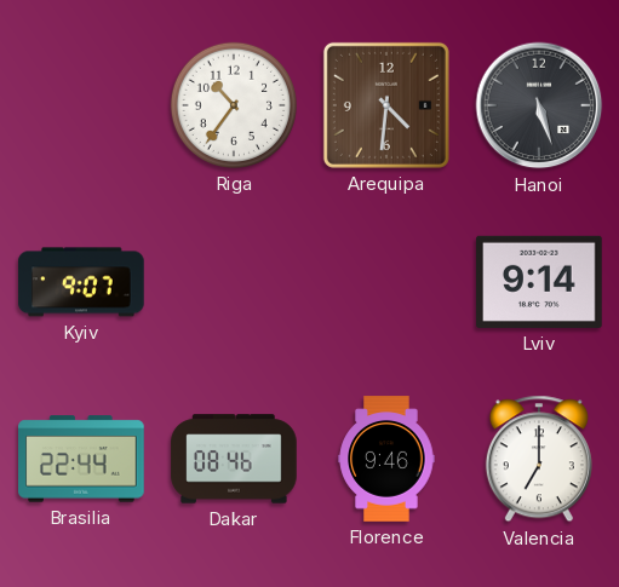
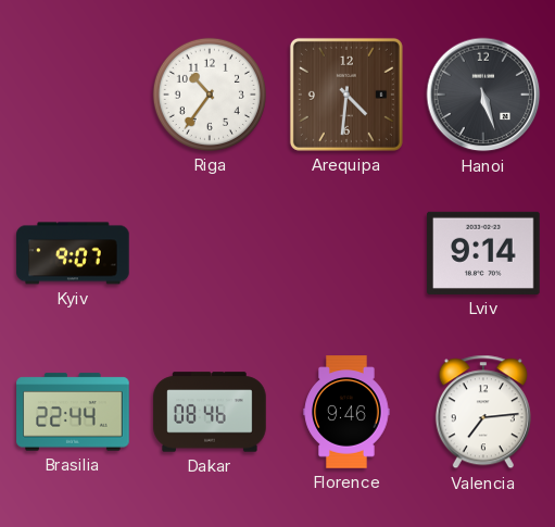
Valencia: 7:00 -> 7:14
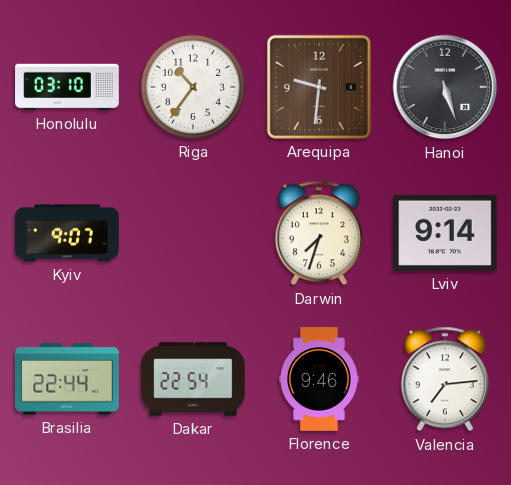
Honolulu: none -> 03:10
Arequipa: 4:31 -> 9:31
Darwin: none -> 7:33
Dakar: 08:46 -> 22:54
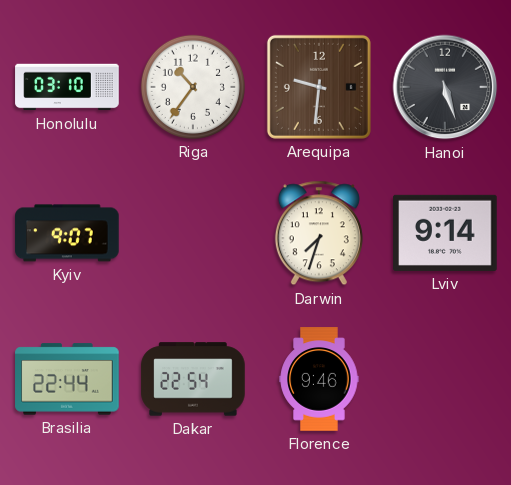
Valencia: 7:14 -> none
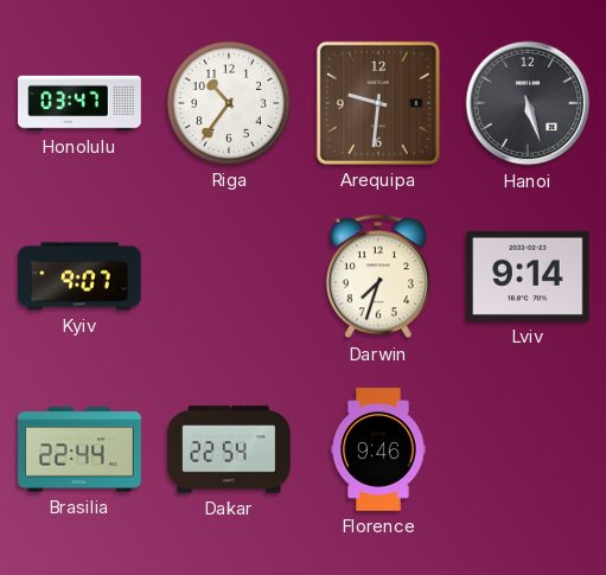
Honolulu: 03:10 -> 03:47
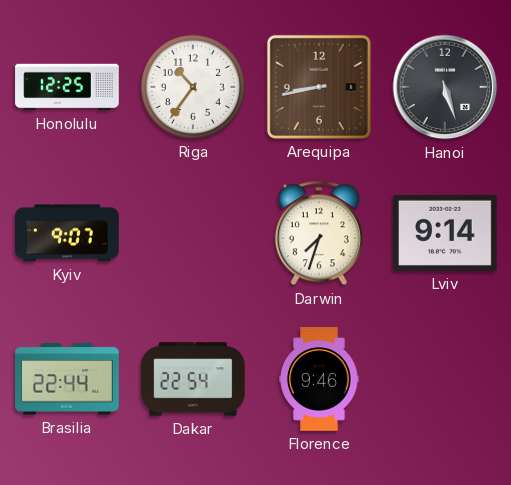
Honolulu: 03:47 -> 12:25
Arequipa: 9:31 -> 8:43
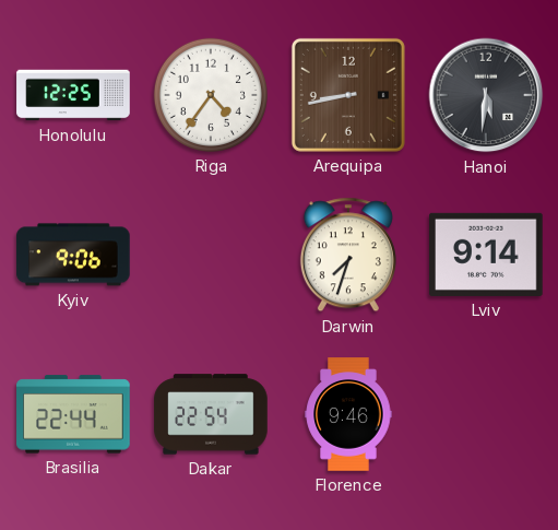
Riga: 10:36 -> 4:36
Hanoi: 5:27 -> 5:31
Kyiv: 9:07 -> 9:06
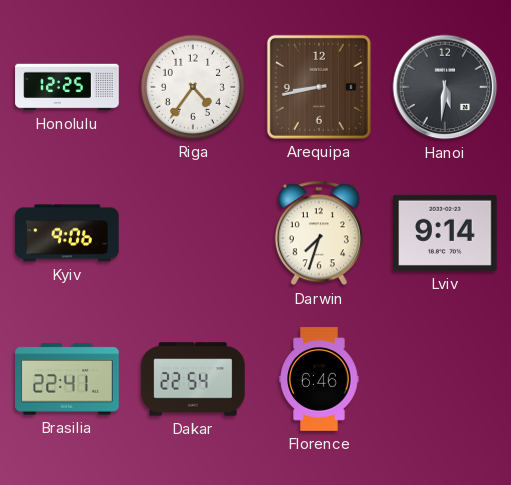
Brasilia: 22:44 -> 22:41
Florence: 9:46 -> 6:46
